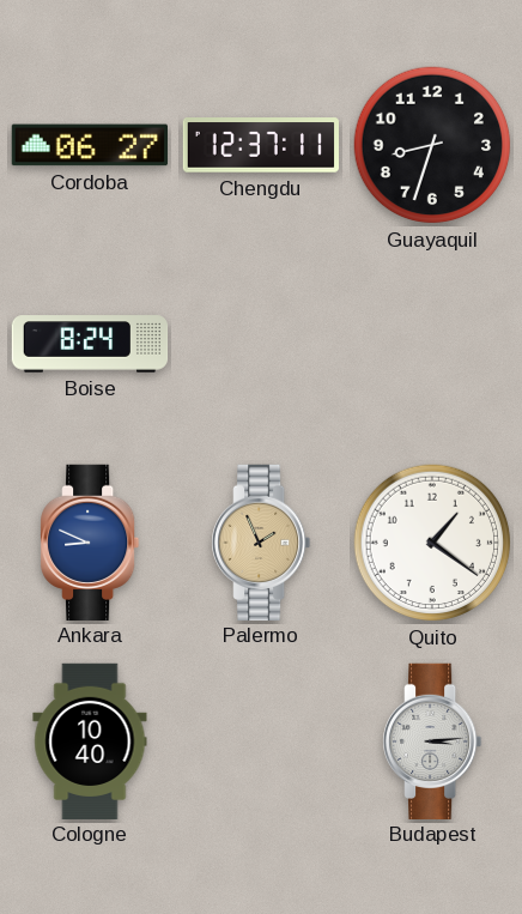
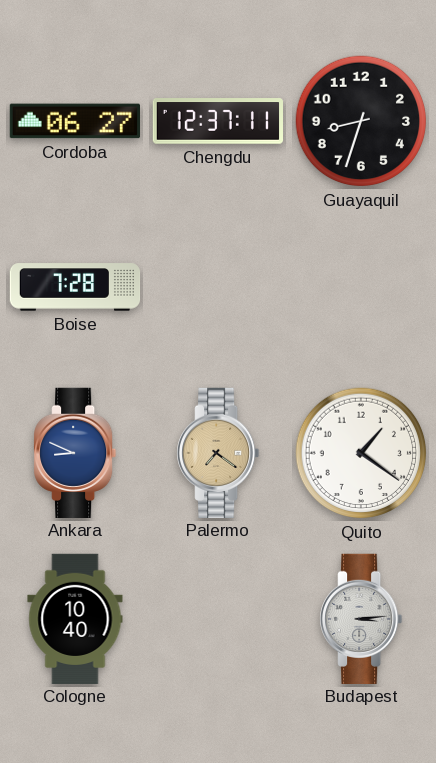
Boise: 8:24 -> 7:28
Palermo: 1:56 -> 7:21
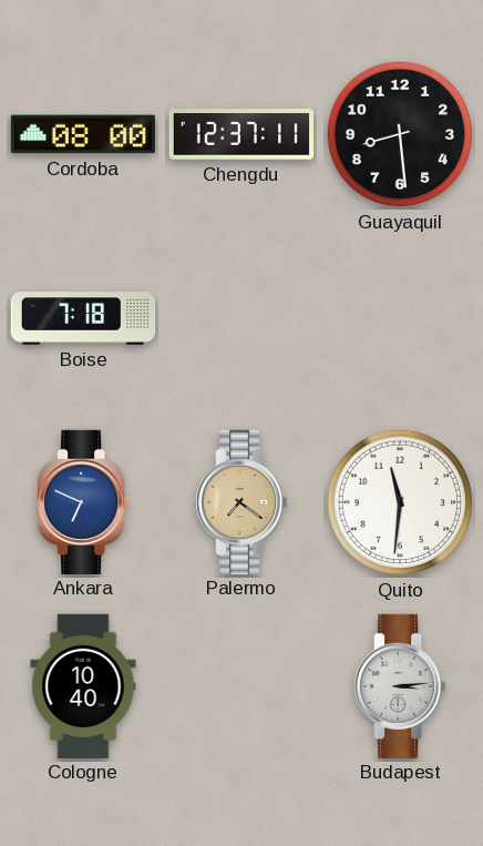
Cordoba: 06:27 -> 08:00
Guayaquil: 8:33 -> 8:29
Boise: 7:28 -> 7:18
Ankara: 8:49 -> 6:49
Quito: 1:21 -> 11:31
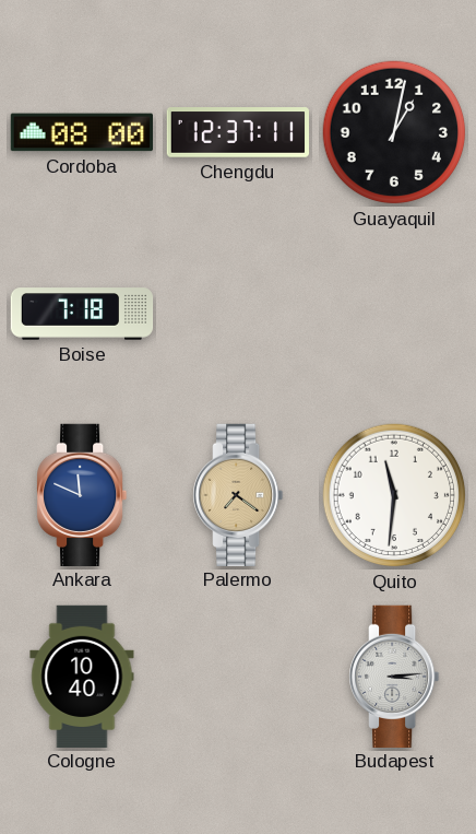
Guayaquil: 8:29 -> 1:02
Ankara: 6:49 -> 11:49
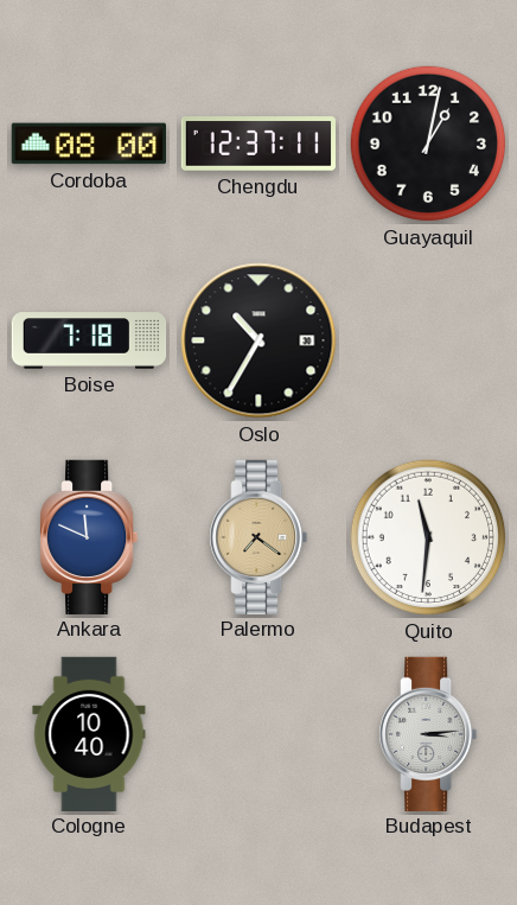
Oslo: none -> 10:35
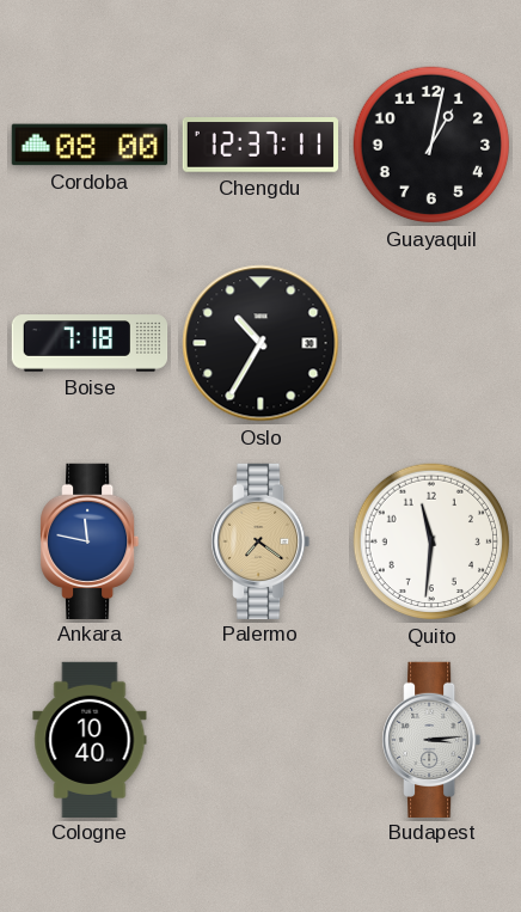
Ankara: 11:49 -> 11:47
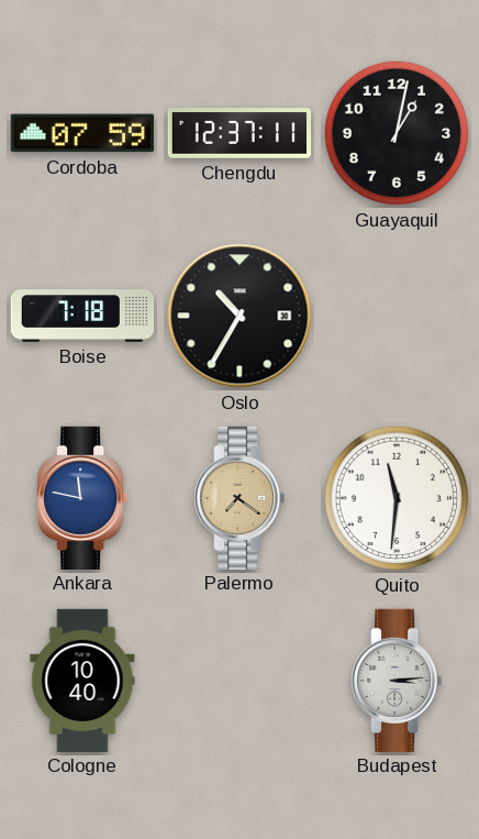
Cordoba: 08:00 -> 07:59
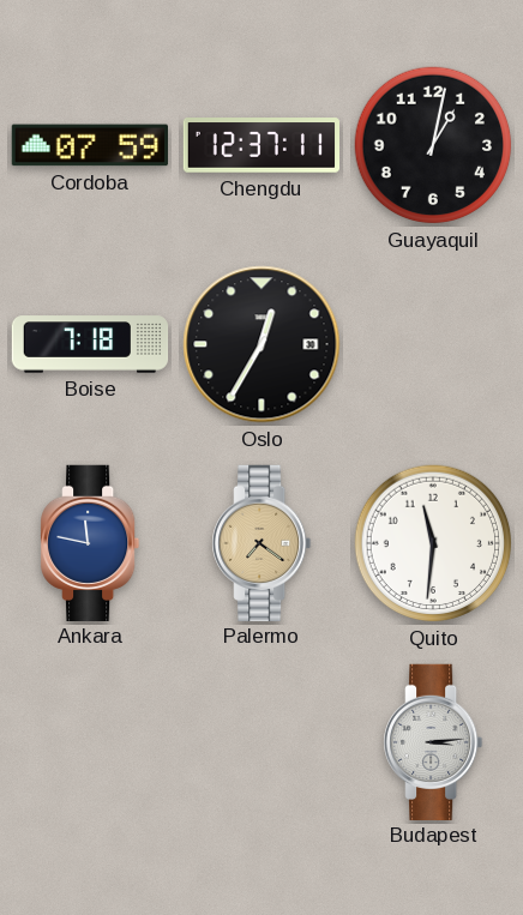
Oslo: 10:35 -> 12:35
Cologne: 10:40 -> none
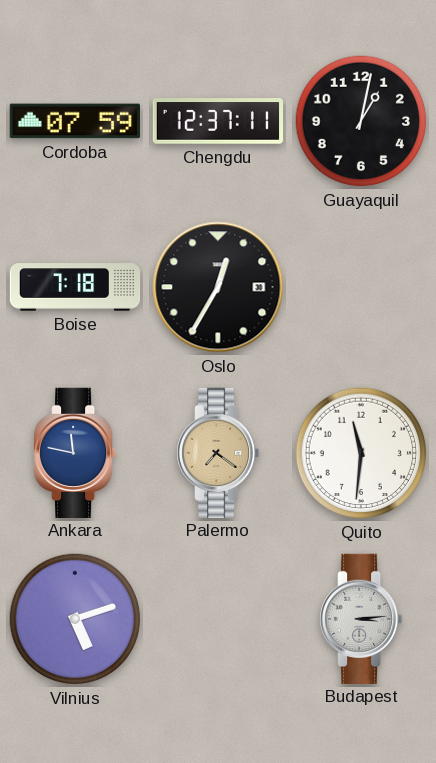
Vilnius: none -> 5:12
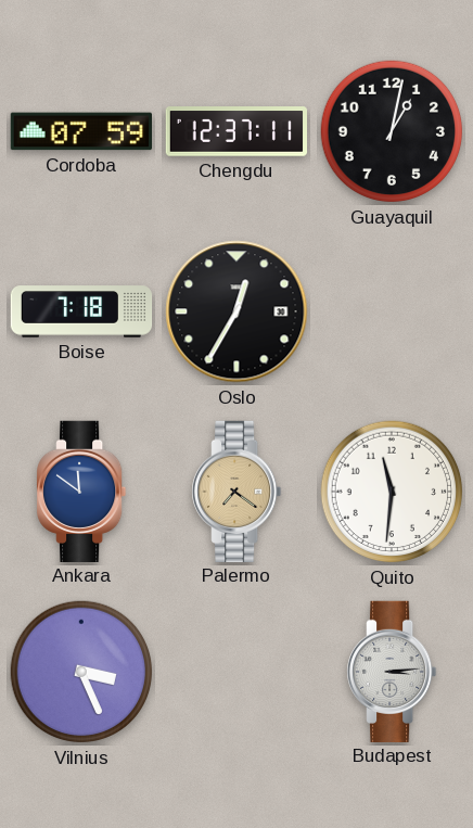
Ankara: 11:47 -> 11:51
Vilnius: 5:12 -> 3:26
